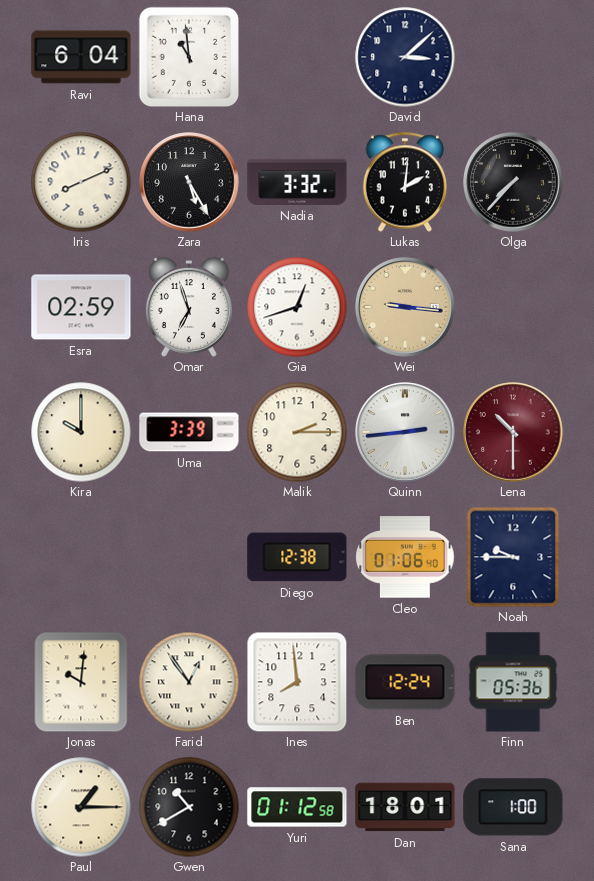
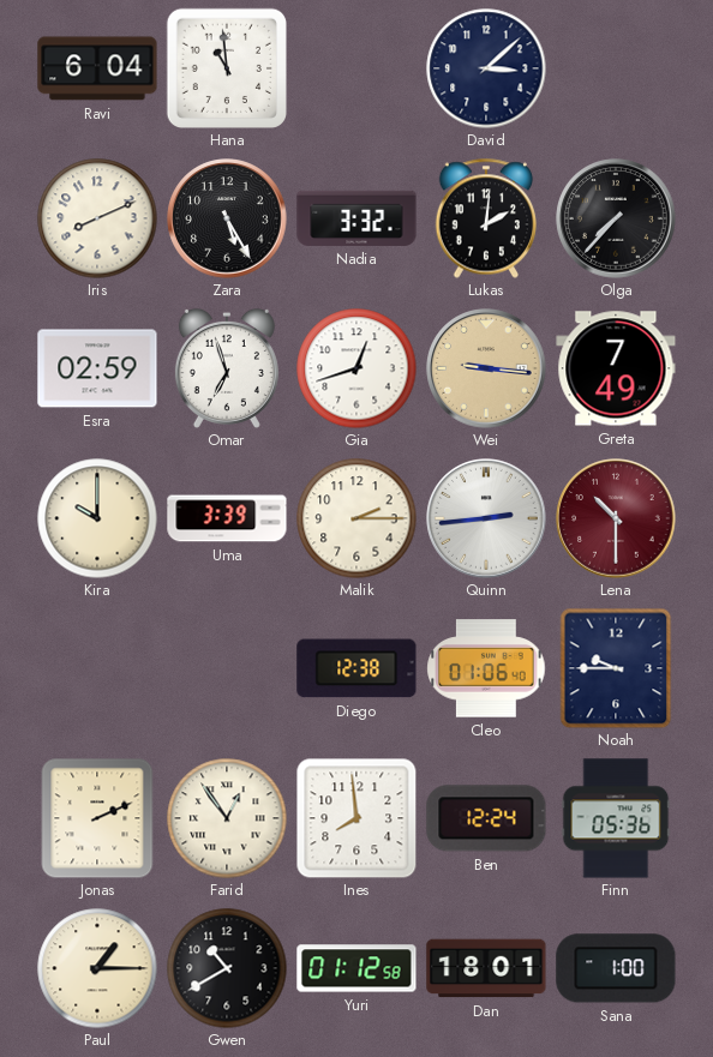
Greta: none -> 7:49
Jonas: 10:01 -> 2:11
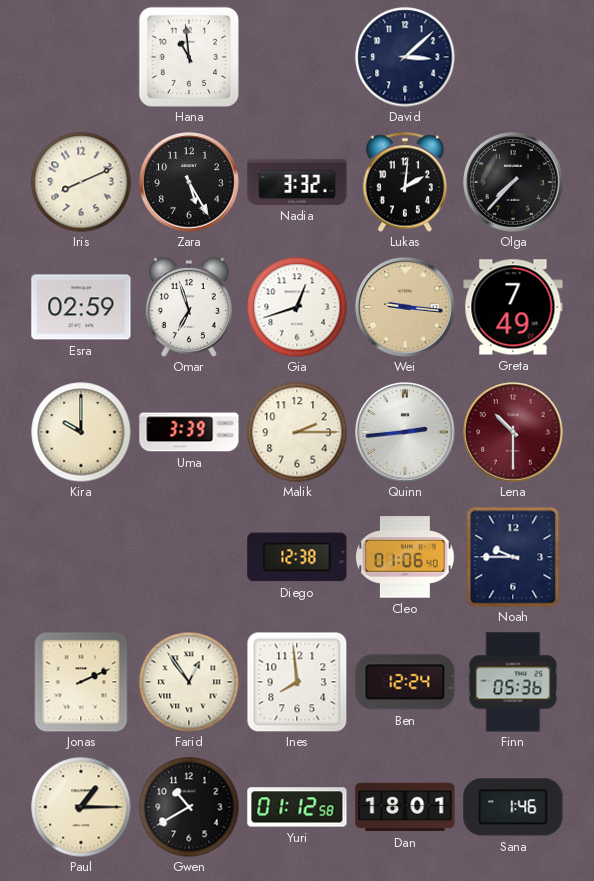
Ravi: 6:04 -> none
Sana: 1:00 -> 1:46
